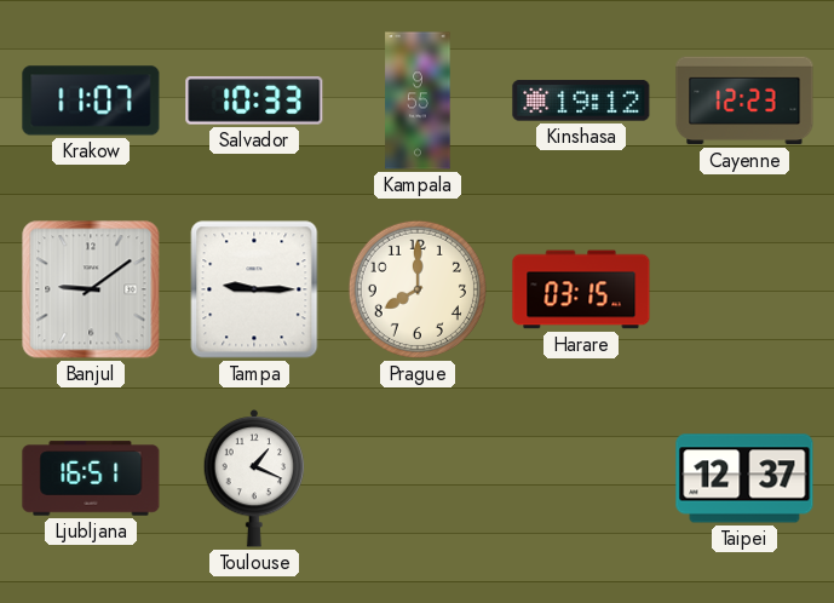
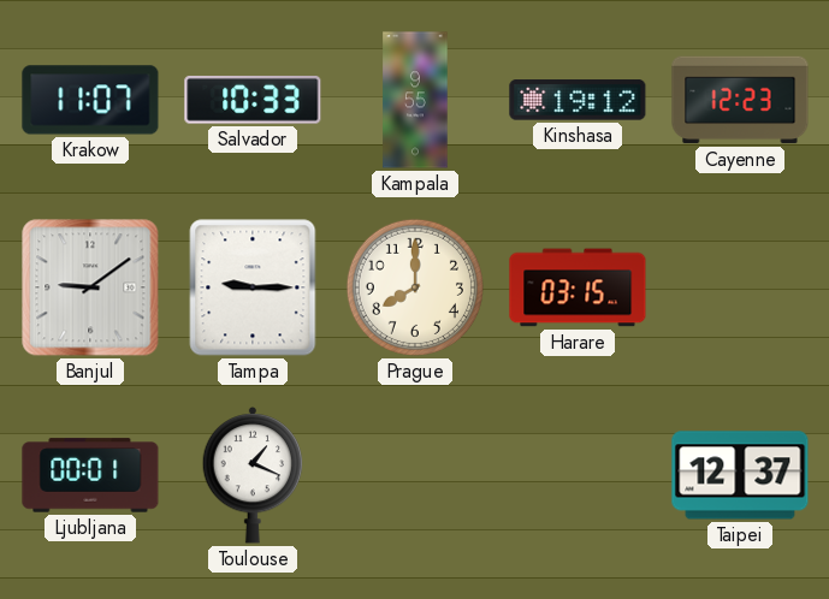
Ljubljana: 16:51 -> 00:01
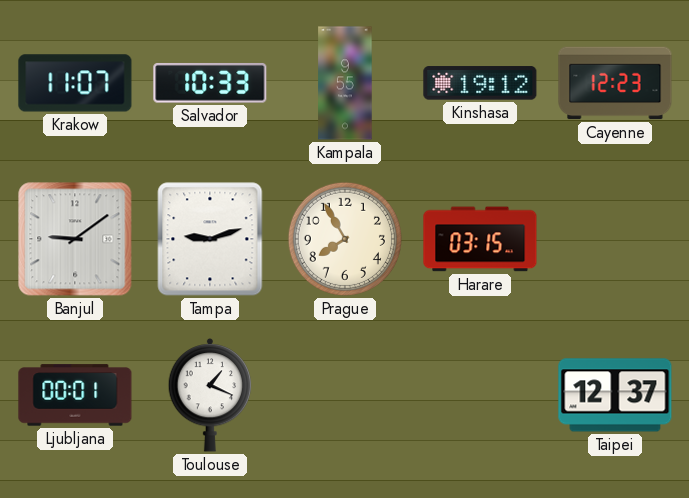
Tampa: 9:15 -> 9:12
Prague: 8:00 -> 7:55
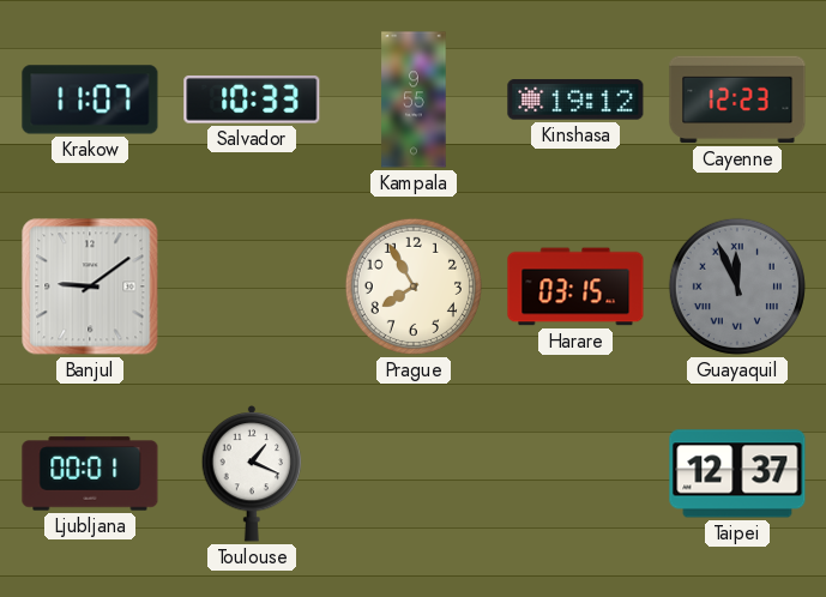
Tampa: 9:12 -> none
Guayaquil: none -> 11:56
